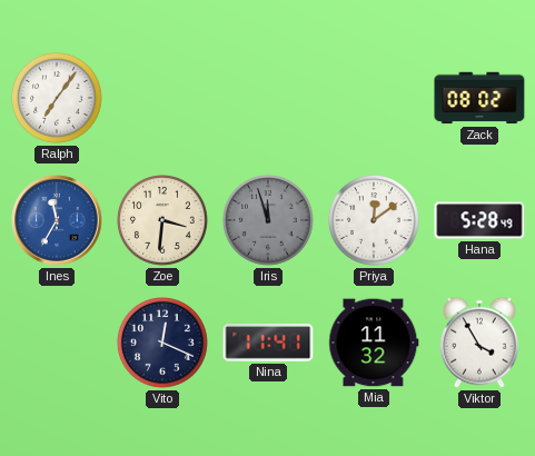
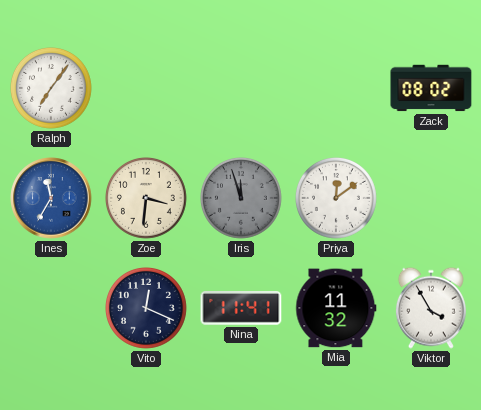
Hana: 5:28 -> none
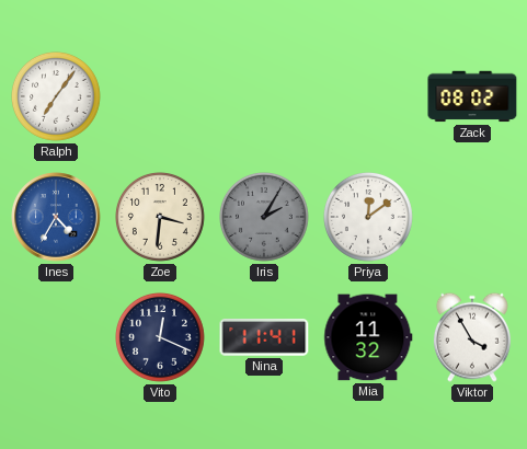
Ines: 11:35 -> 4:35
Iris: 11:57 -> 2:05
